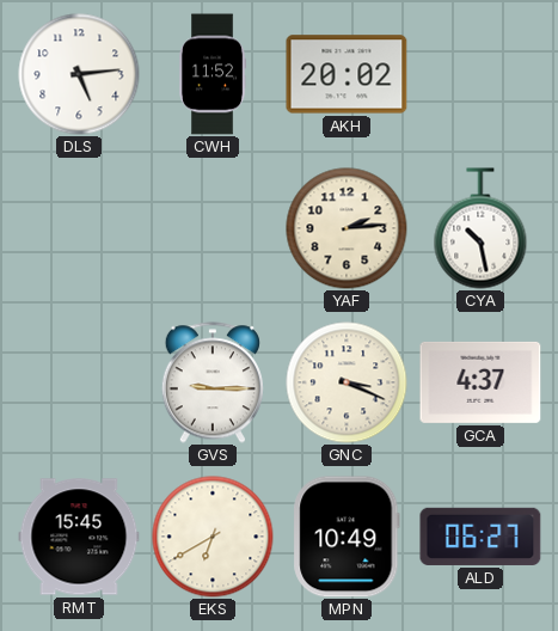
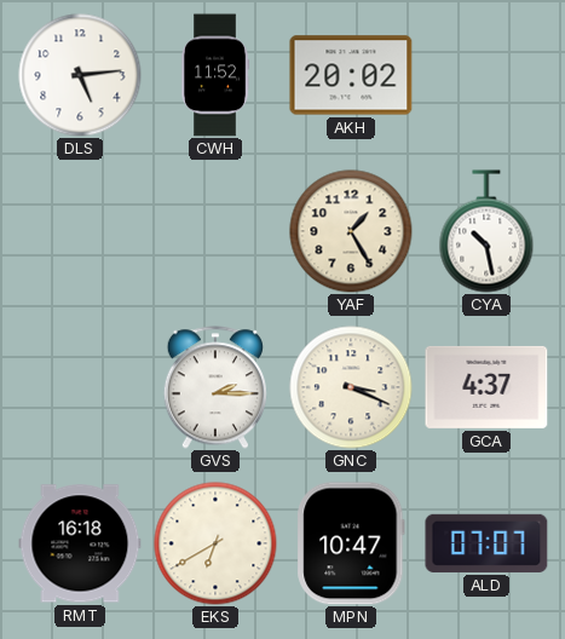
YAF: 2:14 -> 1:25
GVS: 9:15 -> 2:15
RMT: 15:45 -> 16:18
MPN: 10:49 -> 10:47
ALD: 06:27 -> 07:07
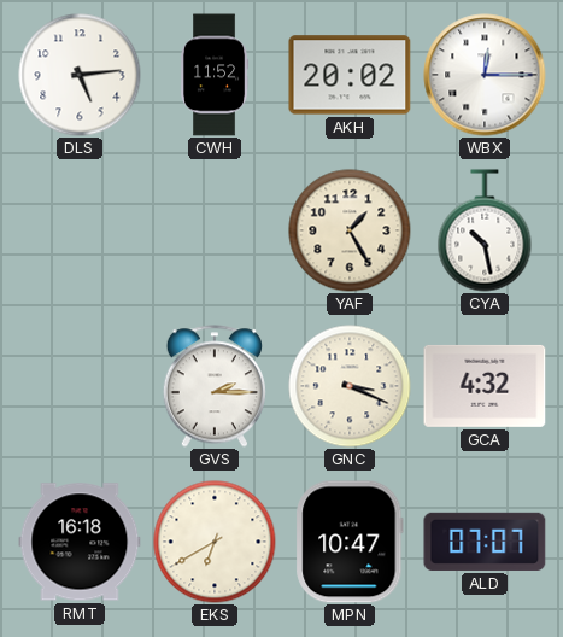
WBX: none -> 12:15
GCA: 4:37 -> 4:32
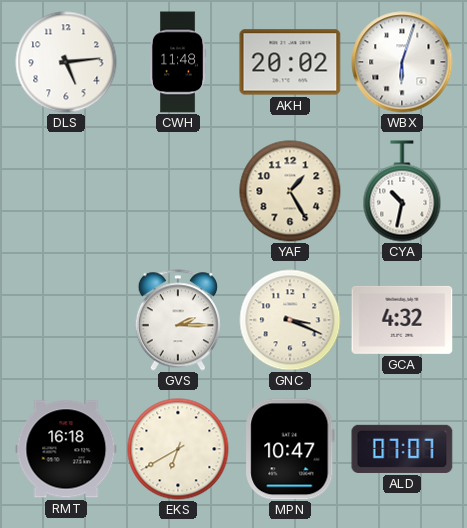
CWH: 11:52 -> 11:48
WBX: 12:15 -> 6:03
CYA: 10:28 -> 10:32
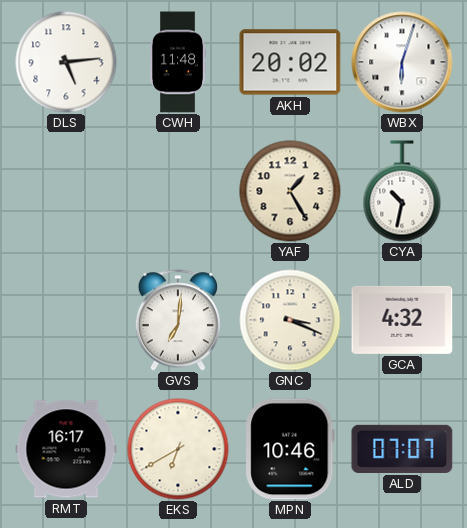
GVS: 2:15 -> 7:01
RMT: 16:18 -> 16:17
MPN: 10:47 -> 10:46
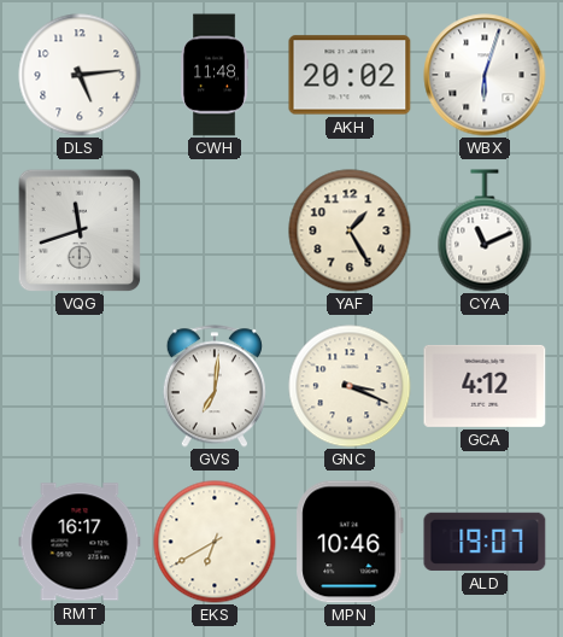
VQG: none -> 11:42
CYA: 10:32 -> 11:11
GCA: 4:32 -> 4:12
ALD: 07:07 -> 19:07
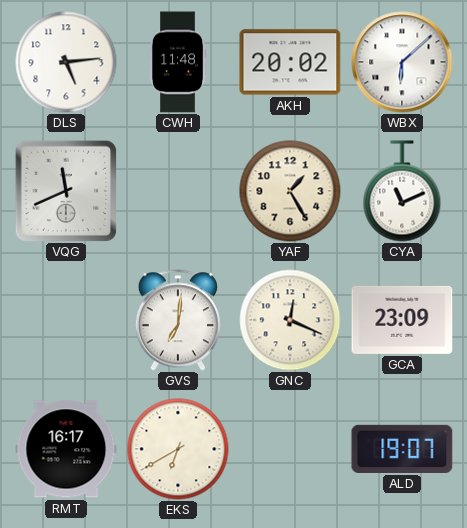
WBX: 6:03 -> 6:08
VQG: 11:42 -> 11:41
GNC: 3:19 -> 12:19
GCA: 4:12 -> 23:09
MPN: 10:46 -> none
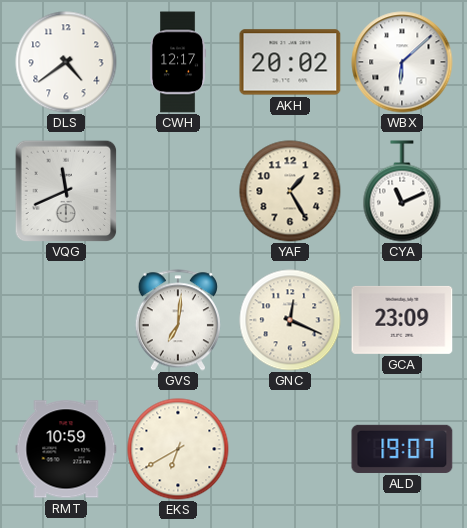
DLS: 5:14 -> 4:39
CWH: 11:48 -> 12:17
RMT: 16:17 -> 10:59
